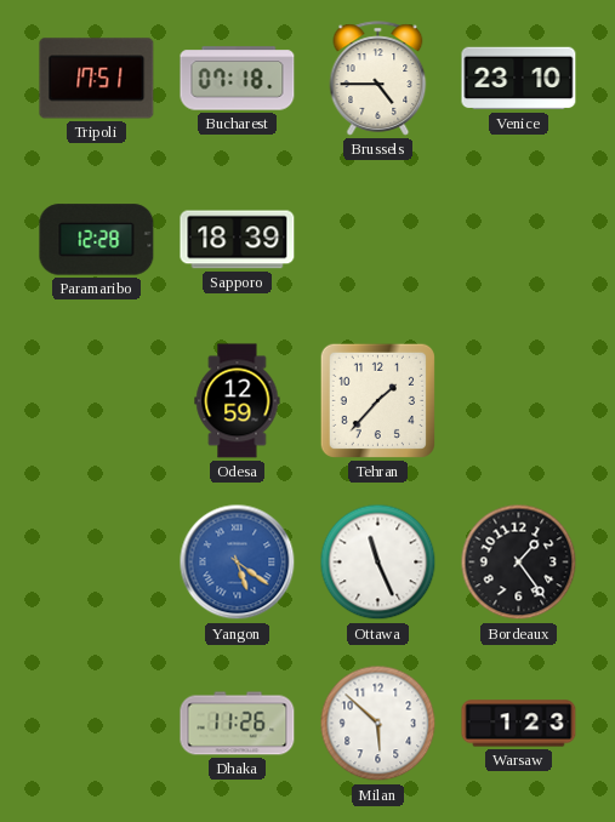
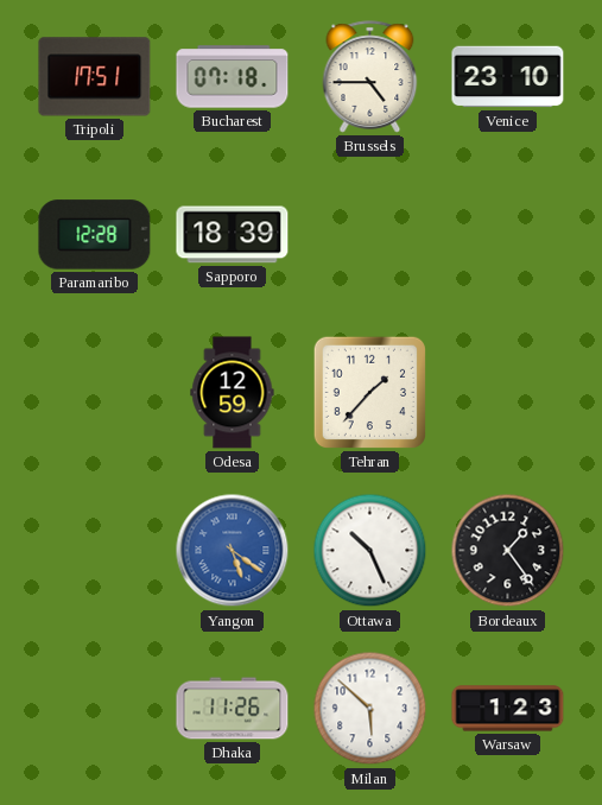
Ottawa: 11:26 -> 10:26
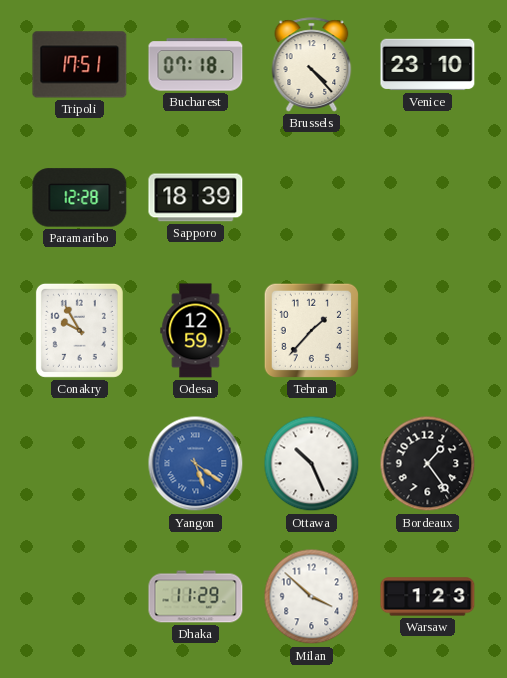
Brussels: 4:45 -> 4:23
Conakry: none -> 9:55
Dhaka: 11:26 -> 11:29
Milan: 5:52 -> 3:52
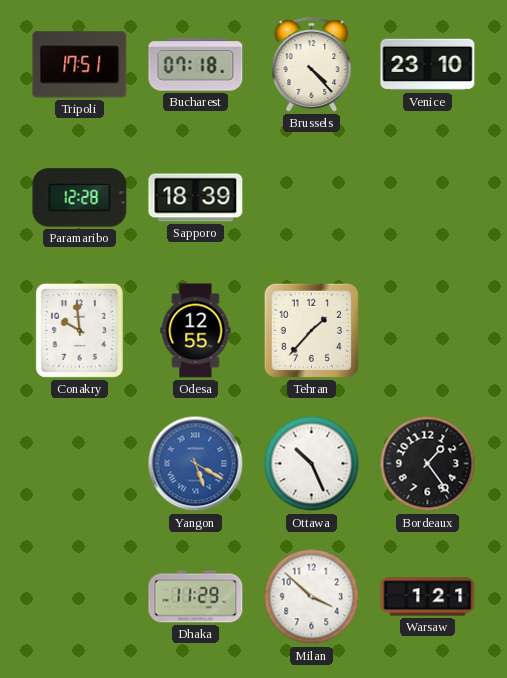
Conakry: 9:55 -> 9:59
Odesa: 12:59 -> 12:55
Yangon: 5:21 -> 5:20
Warsaw: 1:23 -> 1:21
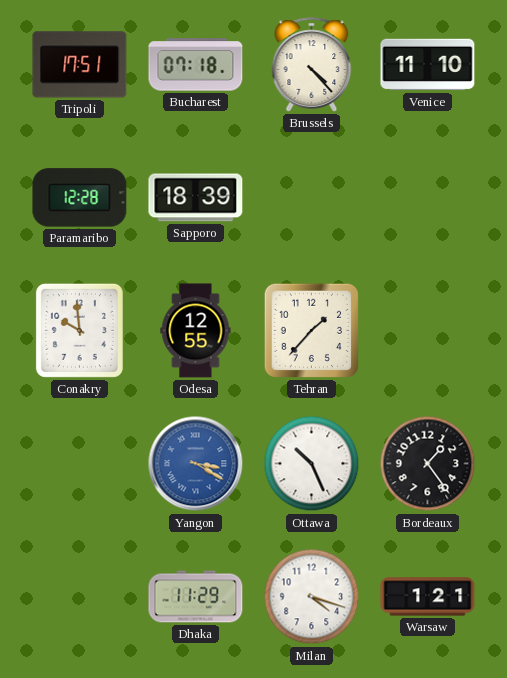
Venice: 23:10 -> 11:10
Yangon: 5:20 -> 3:20
Milan: 3:52 -> 4:18
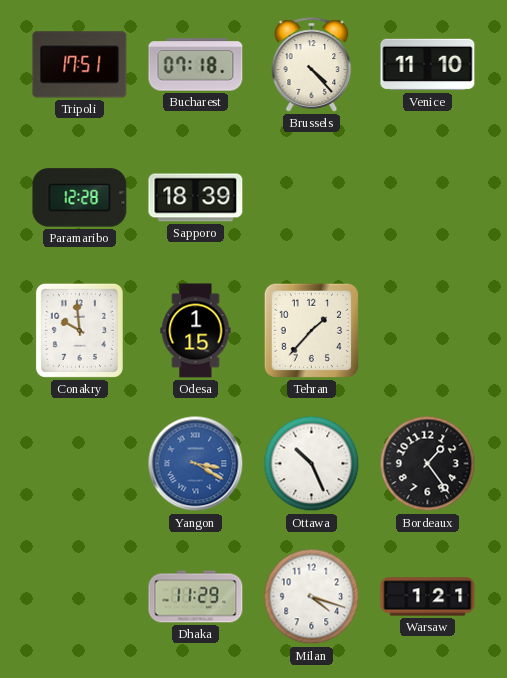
Odesa: 12:55 -> 1:15
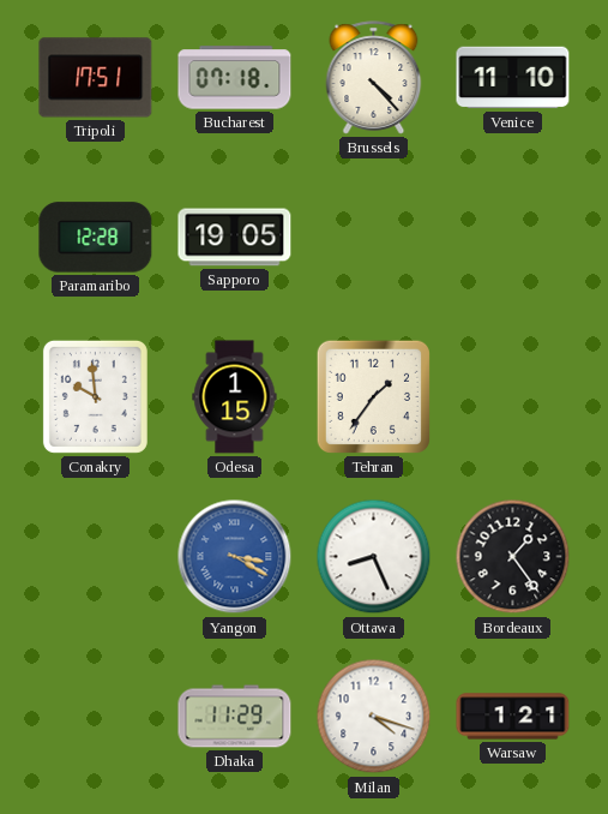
Sapporo: 18:39 -> 19:05
Tehran: 1:37 -> 1:36
Ottawa: 10:26 -> 8:26
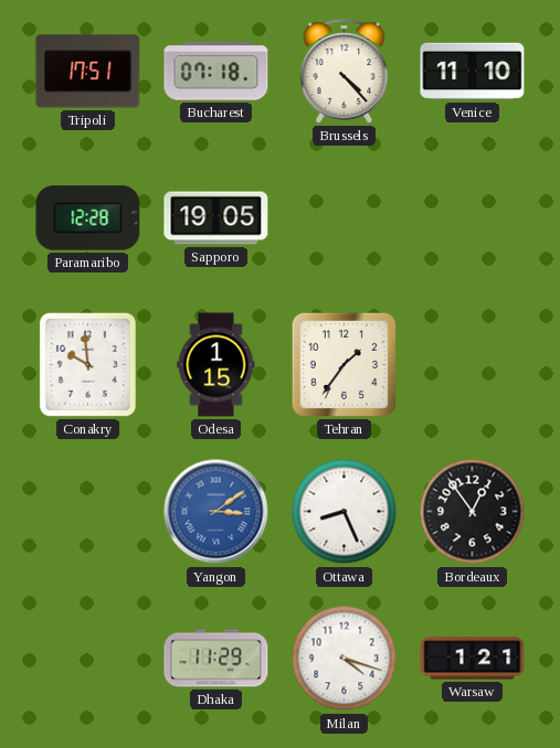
Yangon: 3:20 -> 3:09
Bordeaux: 1:24 -> 12:54
